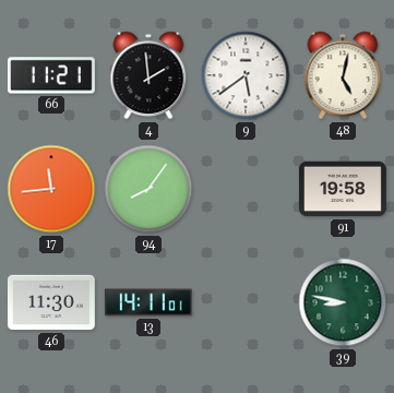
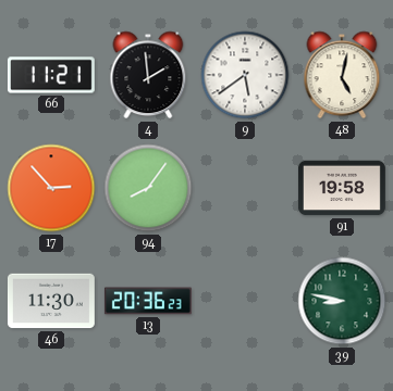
17: 11:44 -> 2:53
13: 14:11 -> 20:36
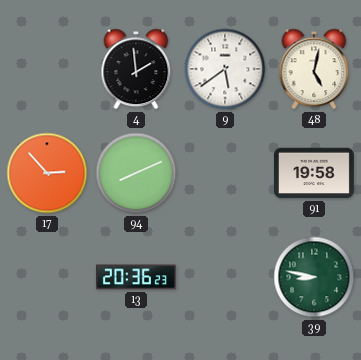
66: 11:21 -> none
94: 8:06 -> 8:11
46: 11:30 -> none
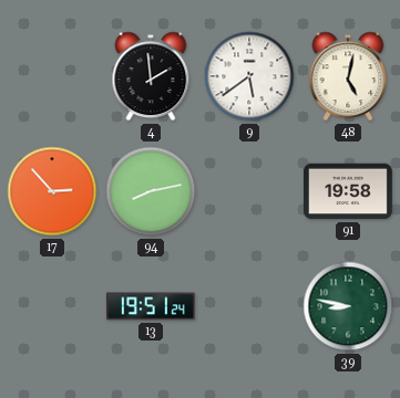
94: 8:11 -> 8:13
13: 20:36 -> 19:51
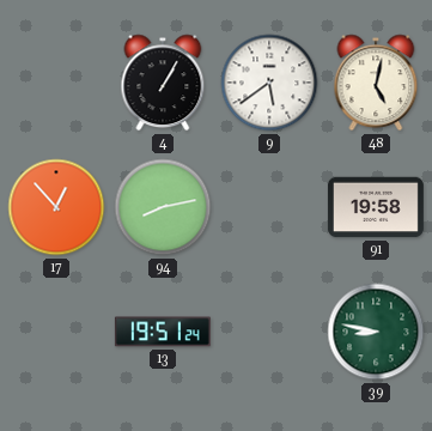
4: 1:59 -> 1:05
17: 2:53 -> 12:53
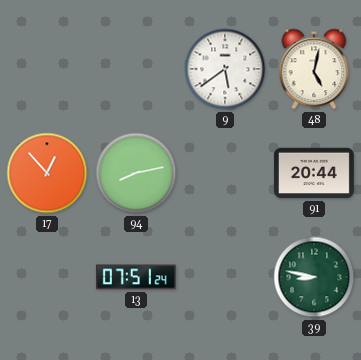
4: 1:05 -> none
91: 19:58 -> 20:44
13: 19:51 -> 07:51
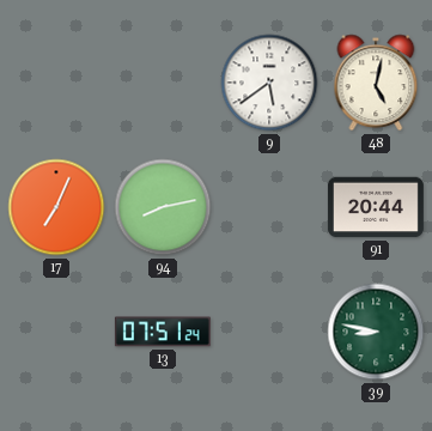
17: 12:53 -> 7:04
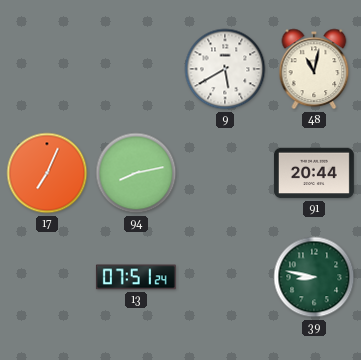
9: 5:39 -> 5:40
48: 5:02 -> 11:02
